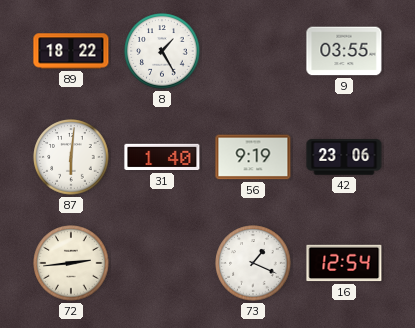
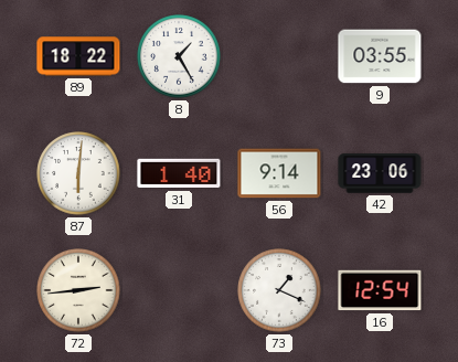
56: 9:19 -> 9:14
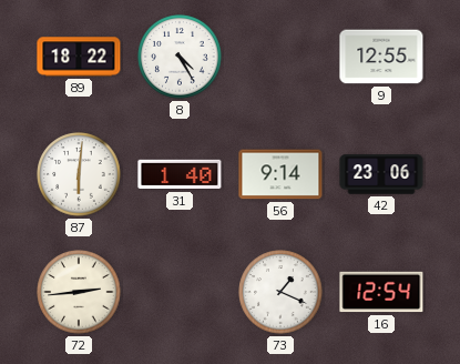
8: 1:25 -> 4:25
9: 03:55 -> 12:55
